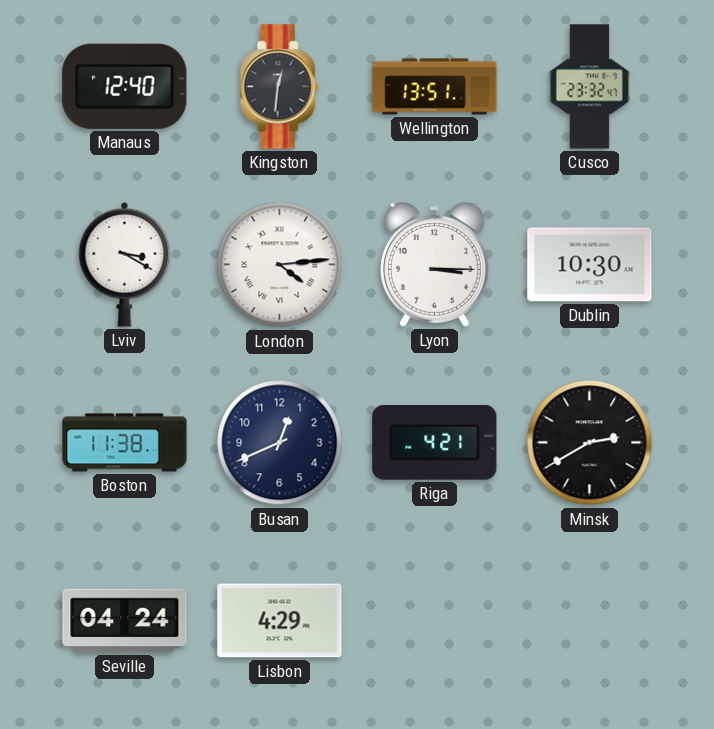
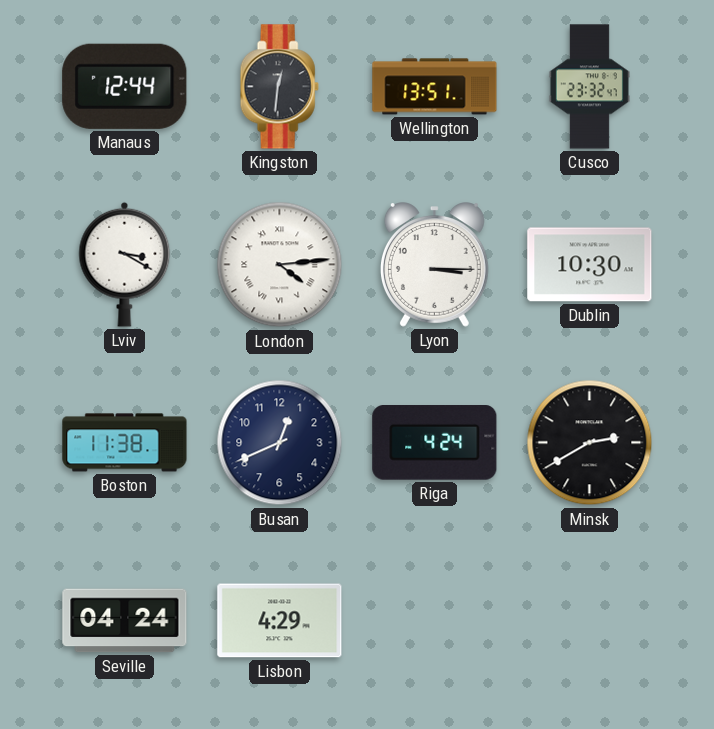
Manaus: 12:40 -> 12:44
Riga: 4:21 -> 4:24
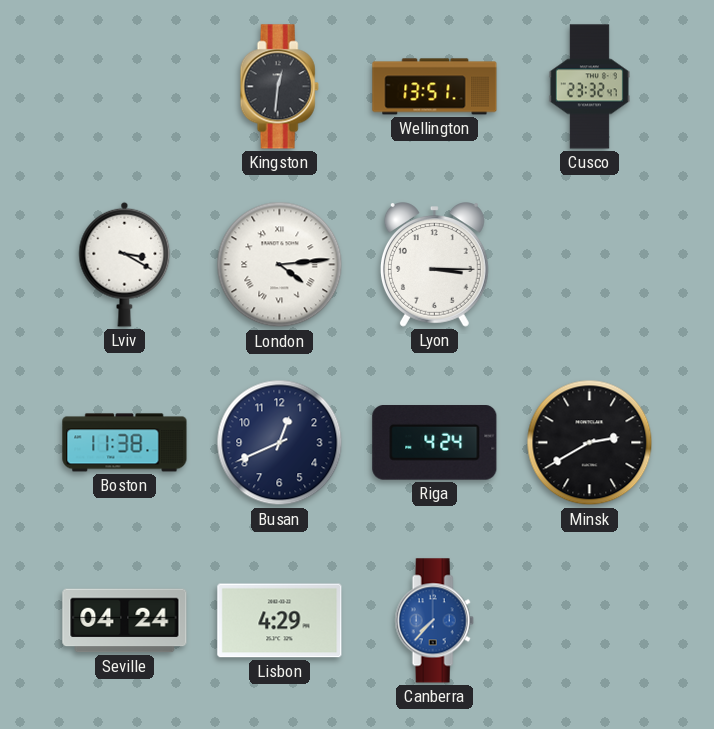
Manaus: 12:44 -> none
Dublin: 10:30 -> none
Canberra: none -> 7:37
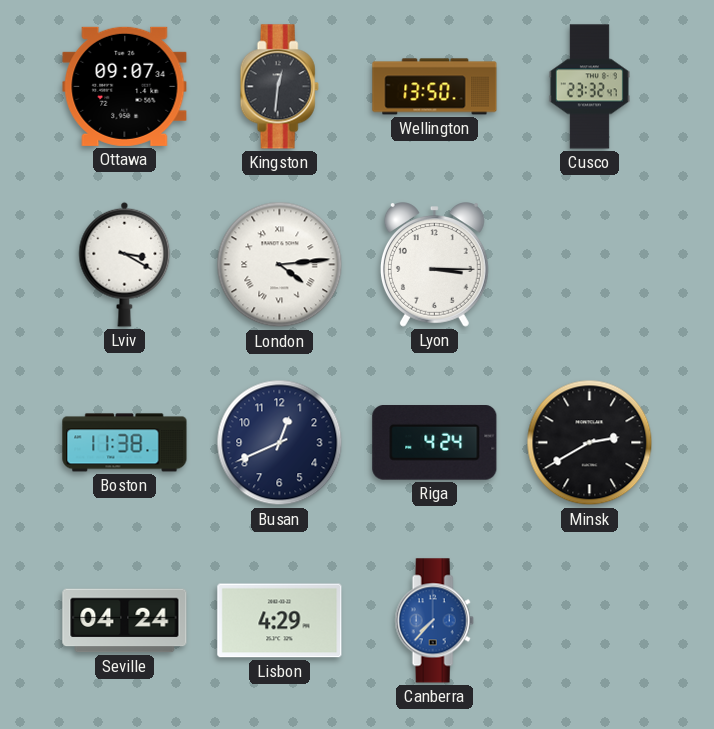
Ottawa: none -> 09:07
Wellington: 13:51 -> 13:50
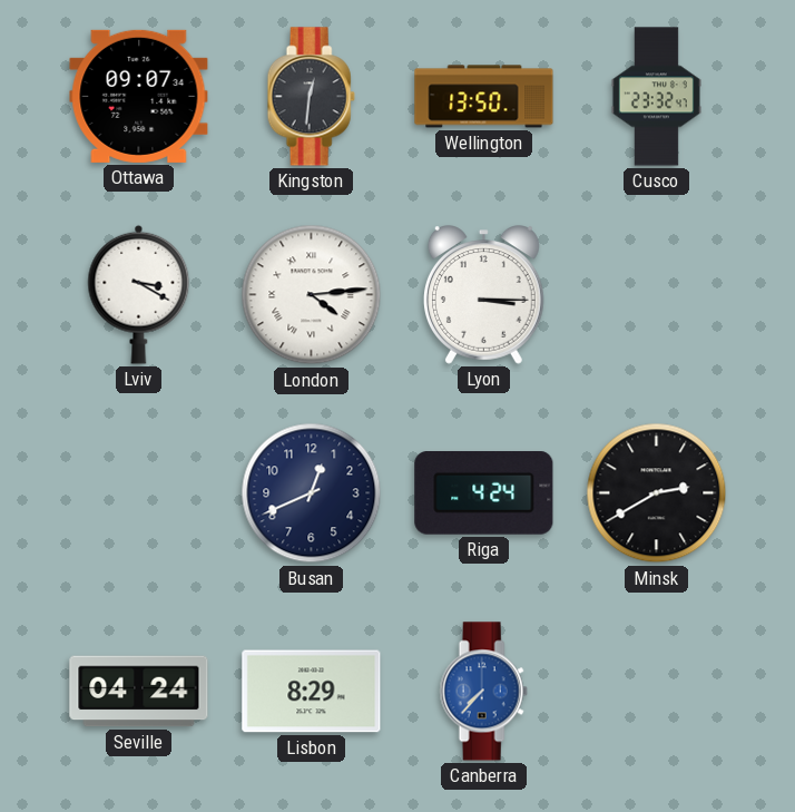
Boston: 11:38 -> none
Lisbon: 4:29 -> 8:29
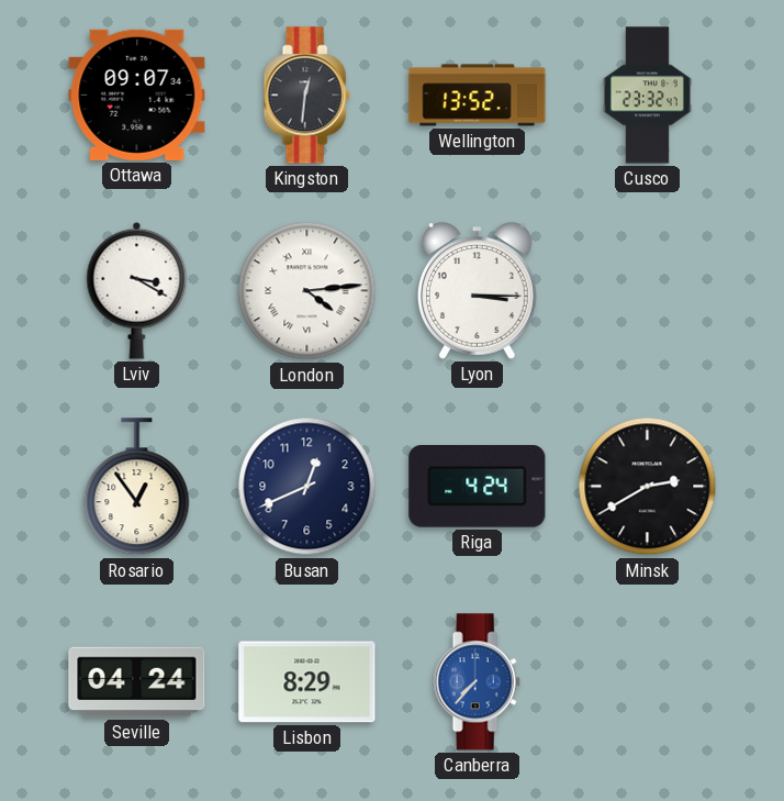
Wellington: 13:50 -> 13:52
Rosario: none -> 12:54
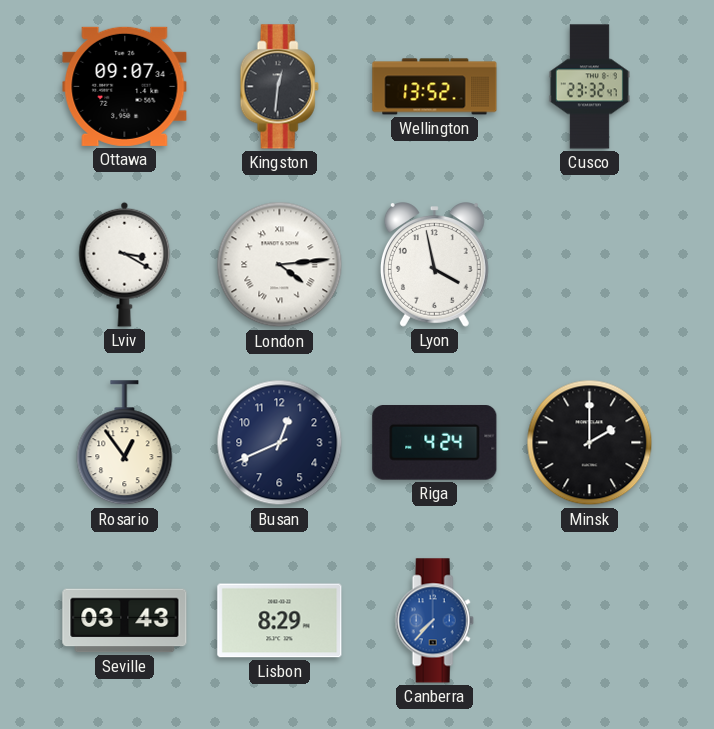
Lyon: 3:15 -> 3:58
Minsk: 2:40 -> 2:00
Seville: 04:24 -> 03:43
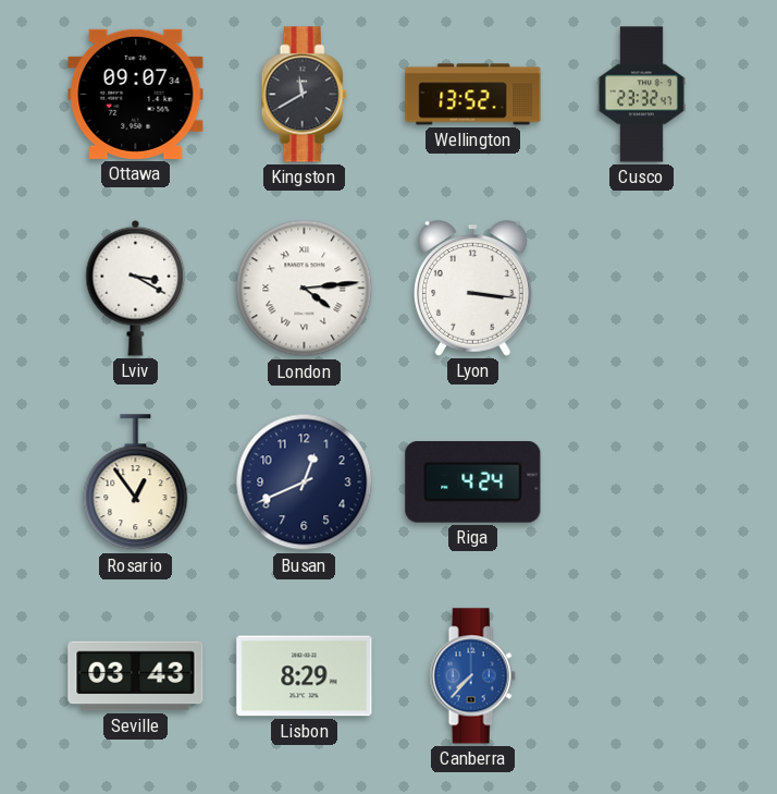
Kingston: 12:31 -> 11:40
Lyon: 3:58 -> 3:16
Minsk: 2:00 -> none
